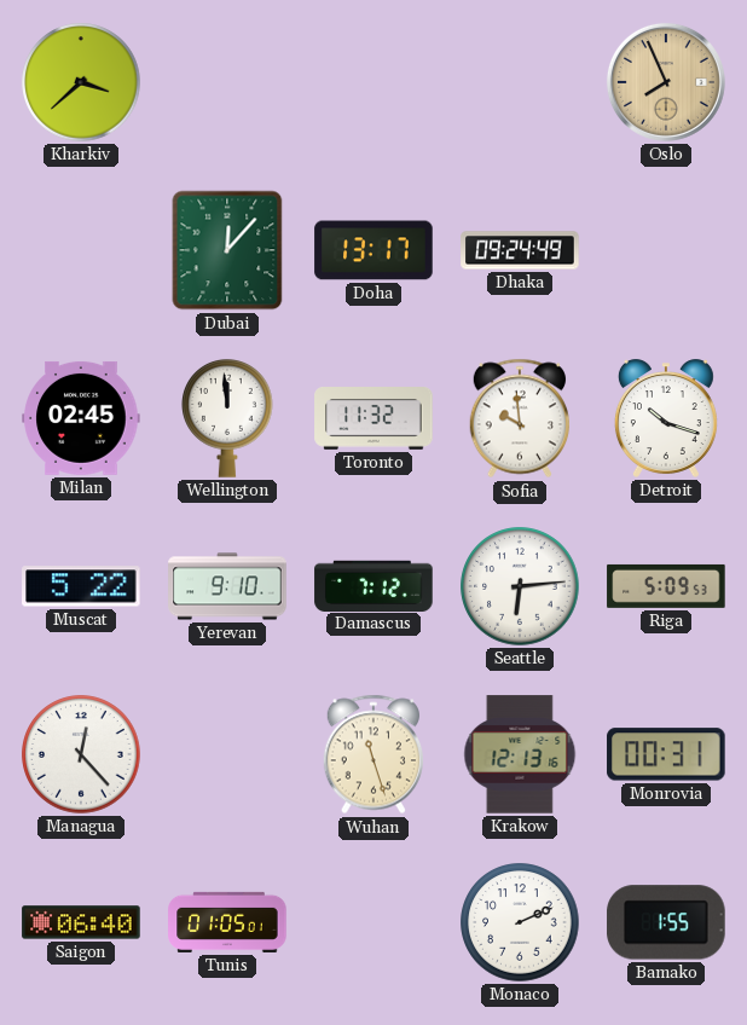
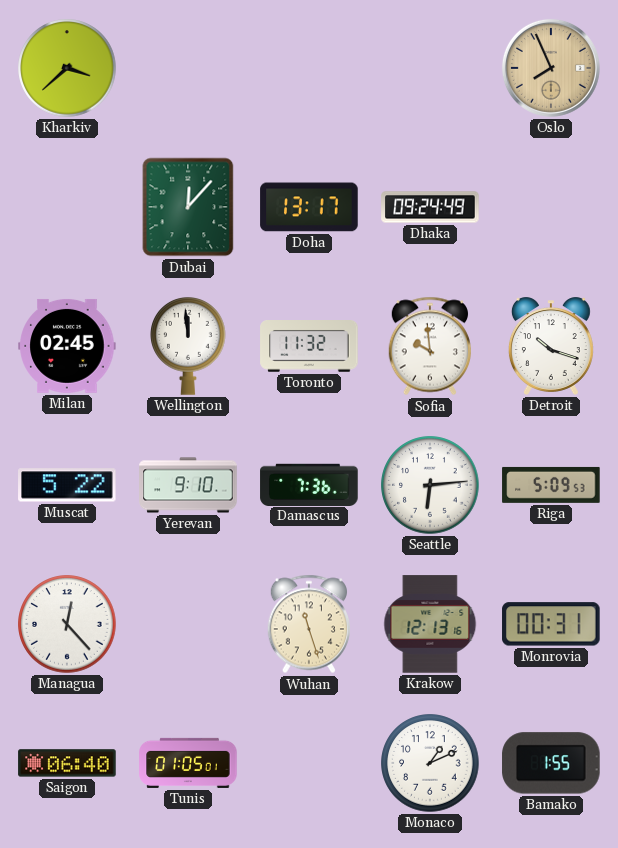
Damascus: 7:12 -> 7:36
Monaco: 2:11 -> 1:11
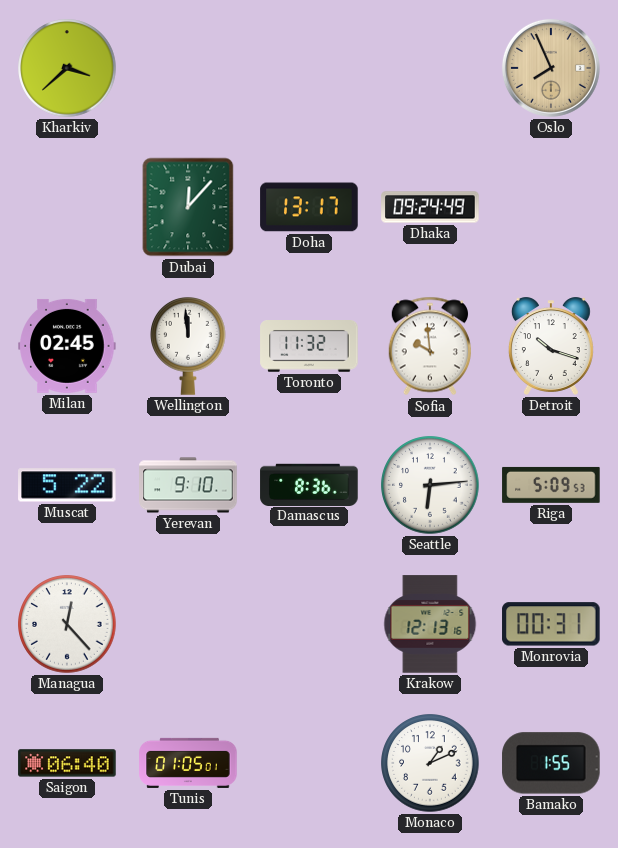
Damascus: 7:36 -> 8:36
Wuhan: 11:27 -> none
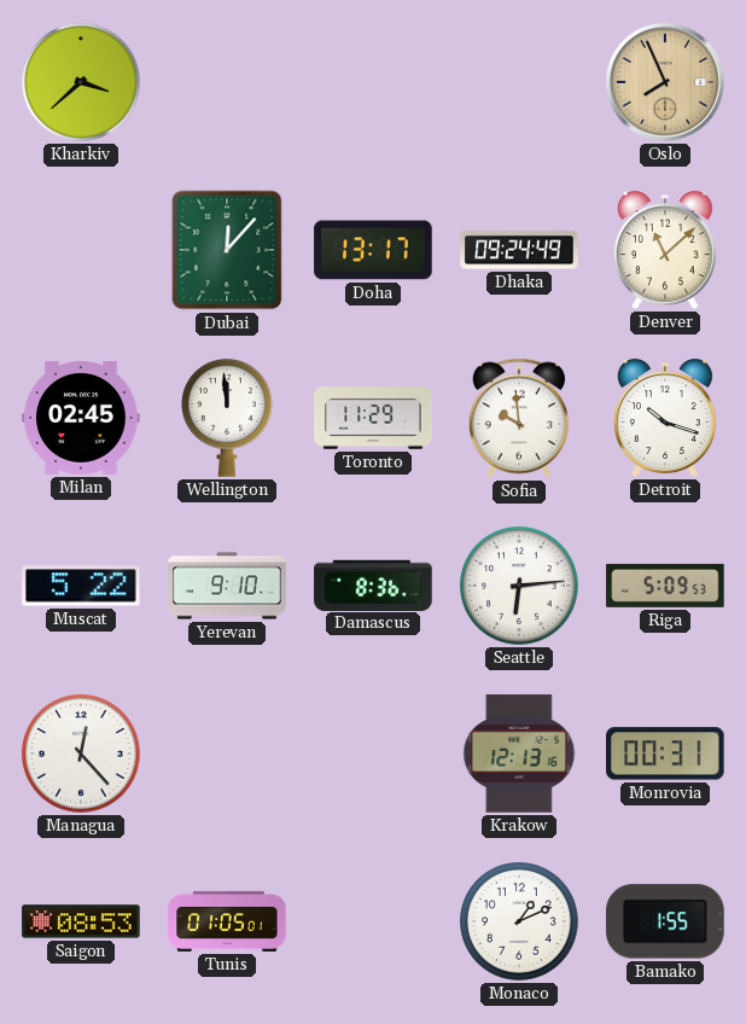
Denver: none -> 11:08
Toronto: 11:32 -> 11:29
Saigon: 06:40 -> 08:53
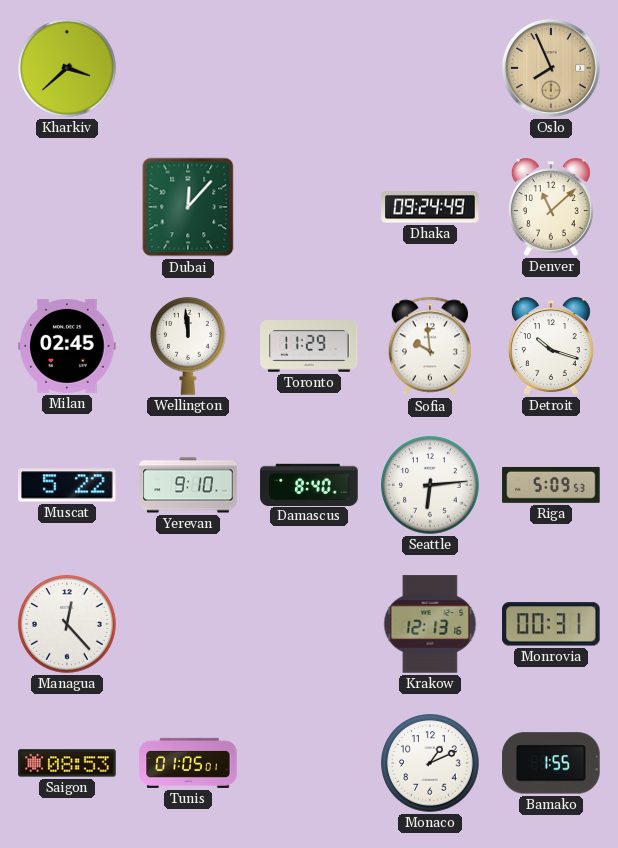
Doha: 13:17 -> none
Damascus: 8:36 -> 8:40
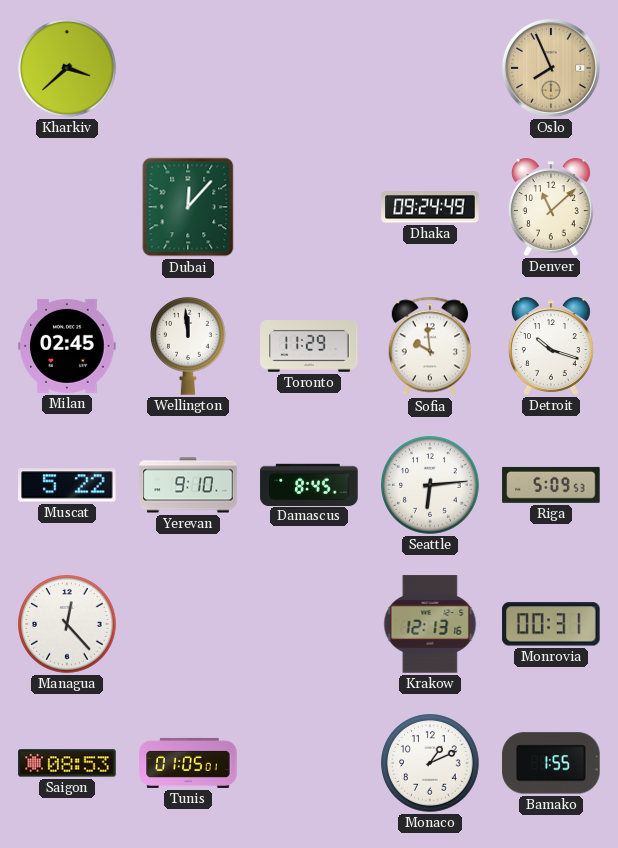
Damascus: 8:40 -> 8:45
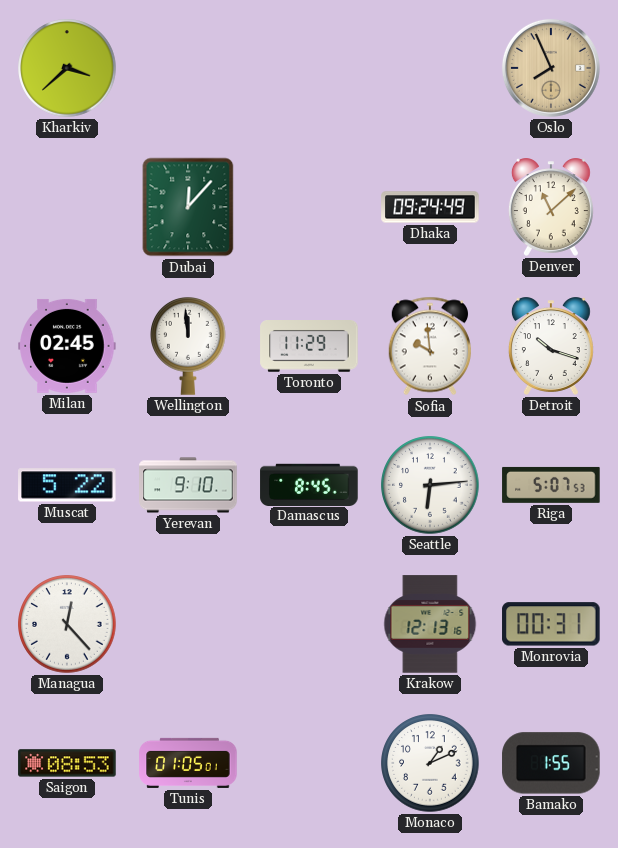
Riga: 5:09 -> 5:07
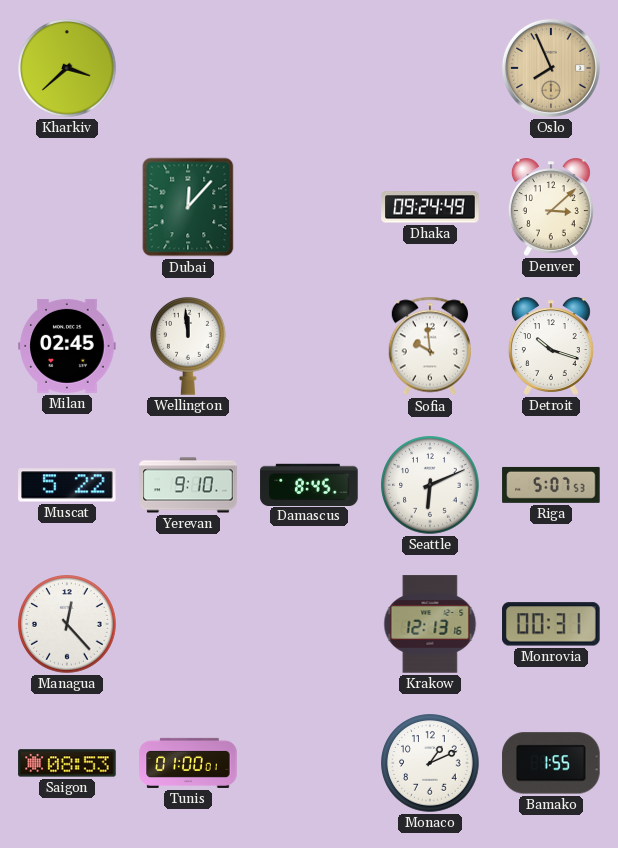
Denver: 11:08 -> 3:08
Toronto: 11:29 -> none
Seattle: 6:14 -> 6:11
Tunis: 01:05 -> 01:00
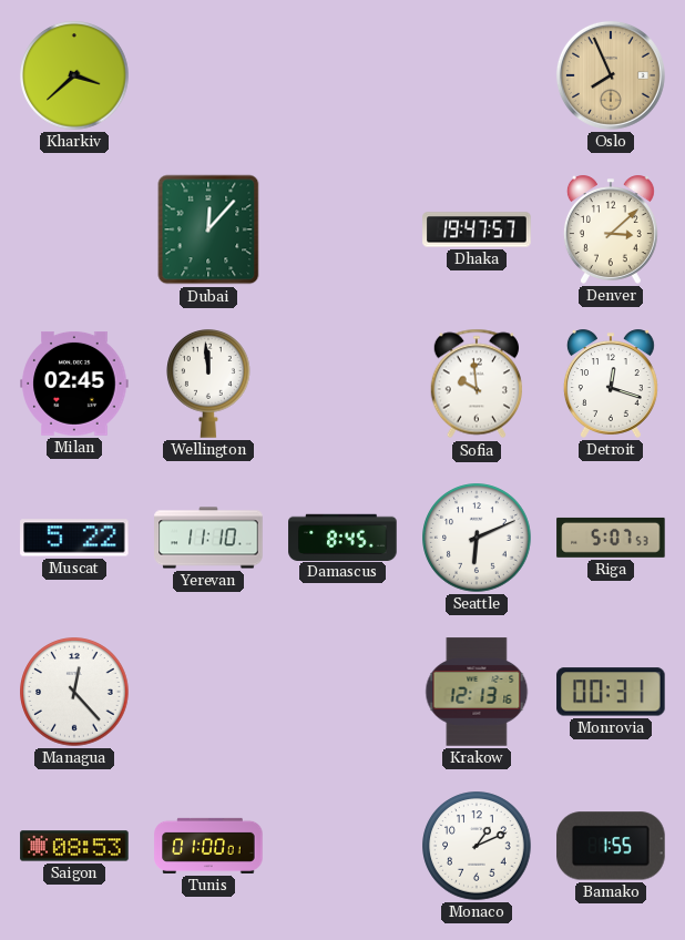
Dhaka: 09:24 -> 19:47
Detroit: 10:18 -> 12:18
Yerevan: 9:10 -> 11:10
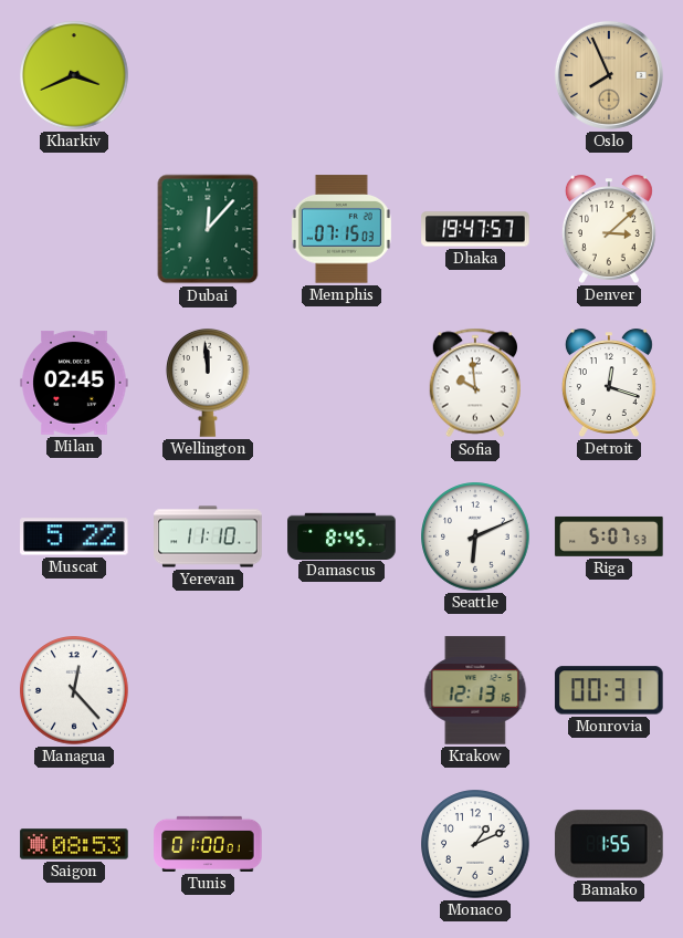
Kharkiv: 3:38 -> 3:41
Memphis: none -> 07:15
